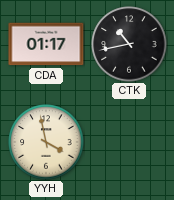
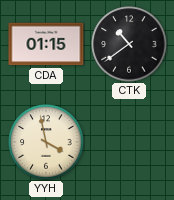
CDA: 01:17 -> 01:15
CTK: 10:43 -> 10:39
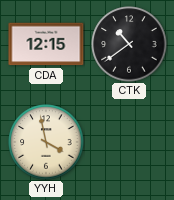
CDA: 01:15 -> 12:15
